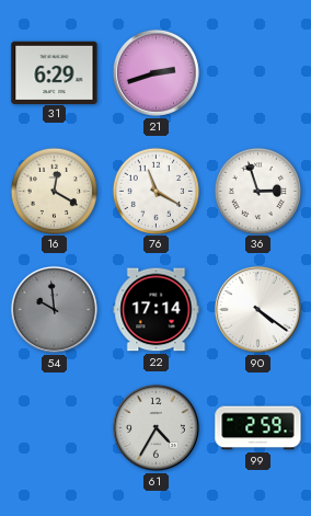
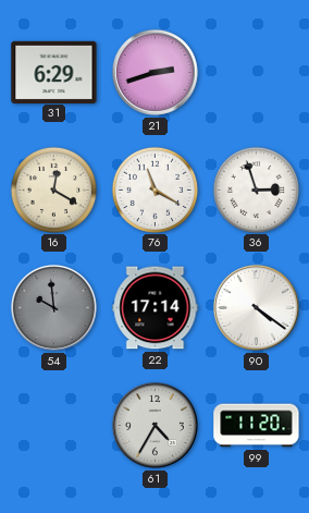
99: 2:59 -> 11:20
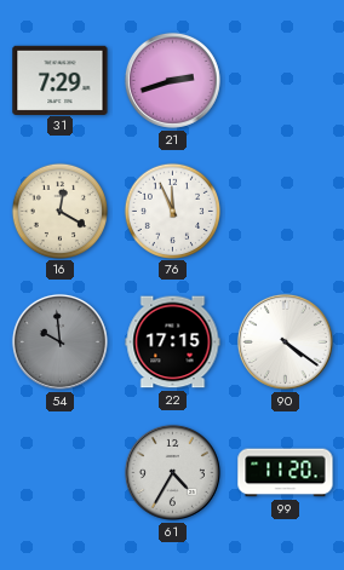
31: 6:29 -> 7:29
76: 11:20 -> 11:56
36: 2:57 -> none
22: 17:14 -> 17:15
